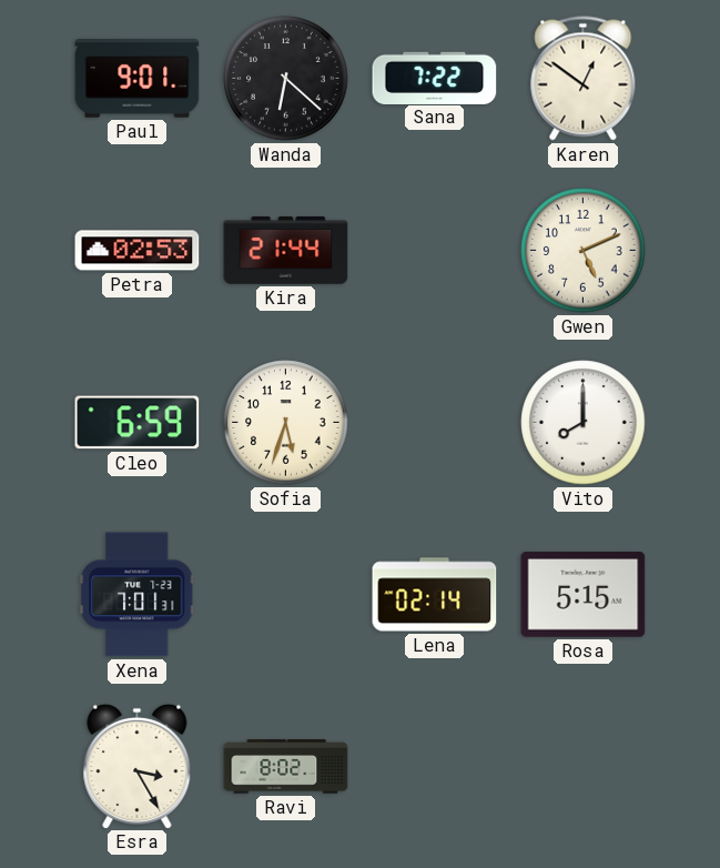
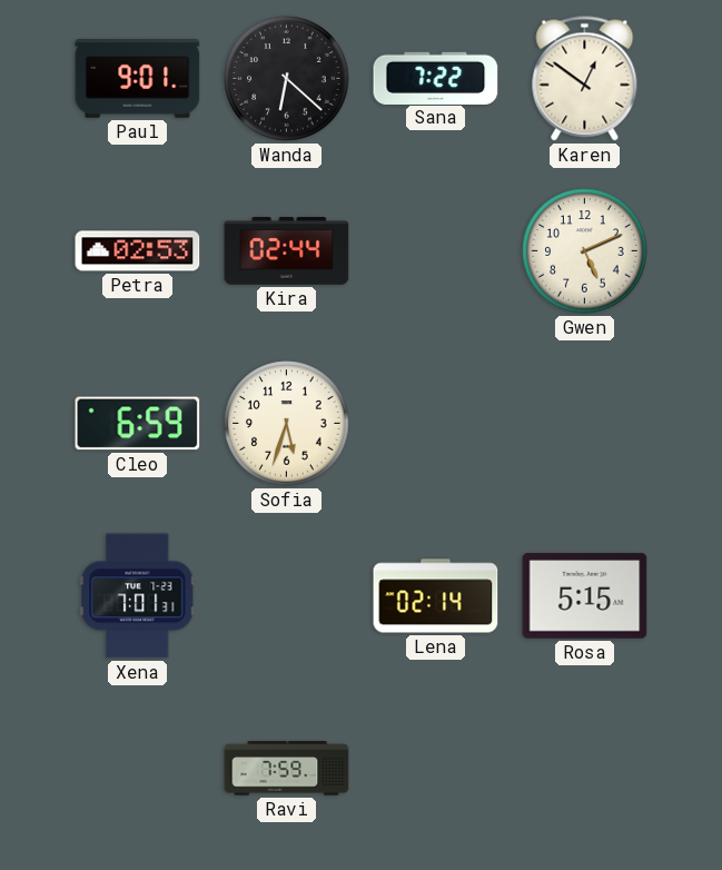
Kira: 21:44 -> 02:44
Vito: 8:00 -> none
Esra: 3:25 -> none
Ravi: 8:02 -> 7:59
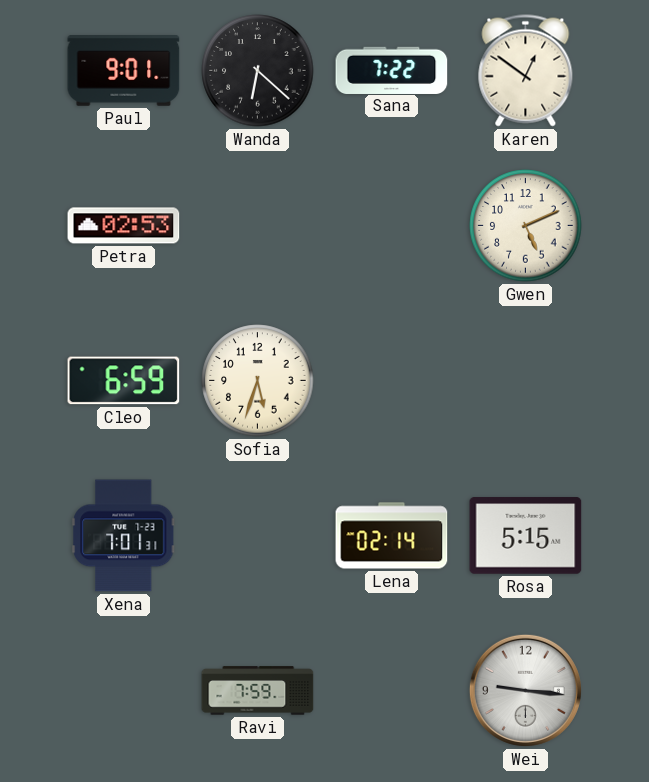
Kira: 02:44 -> none
Wei: none -> 9:16
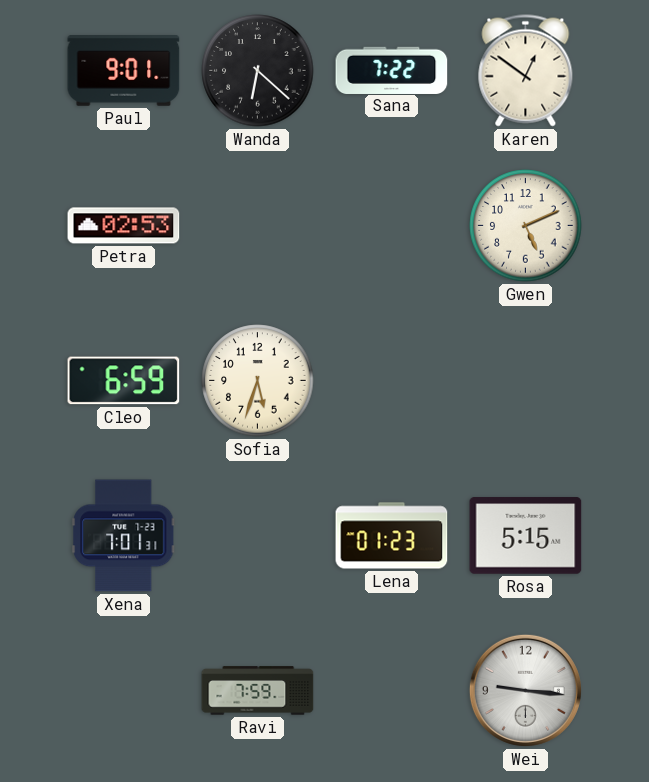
Lena: 02:14 -> 01:23
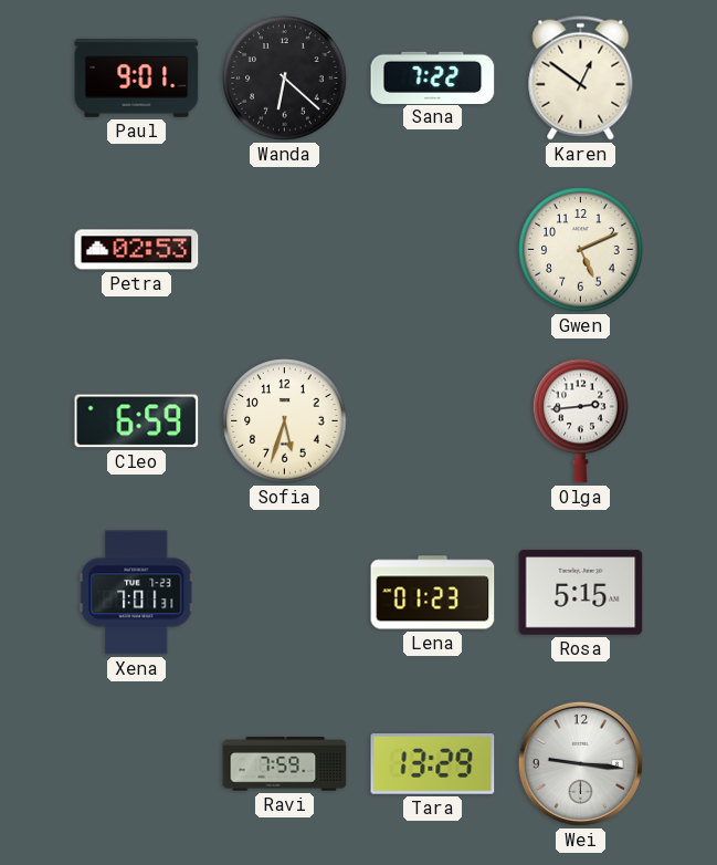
Olga: none -> 2:44
Tara: none -> 13:29
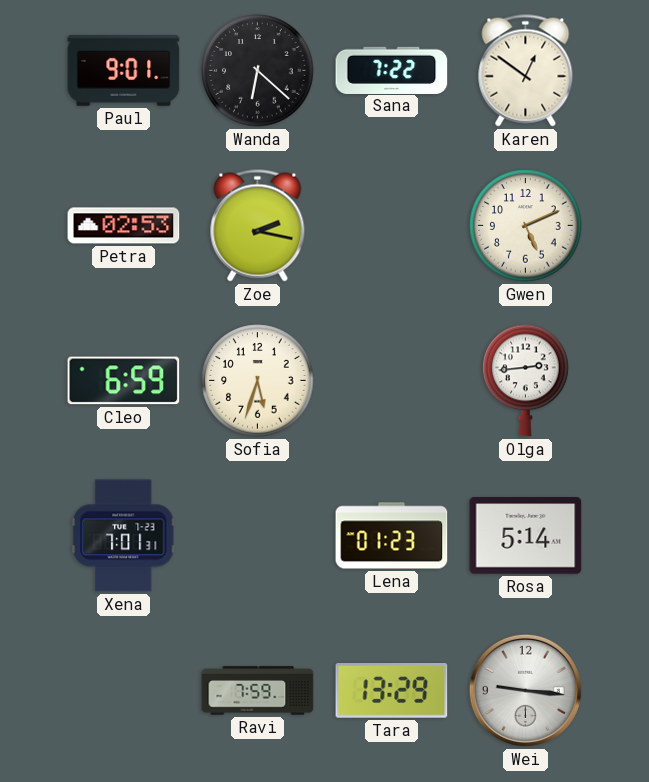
Zoe: none -> 2:17
Rosa: 5:15 -> 5:14
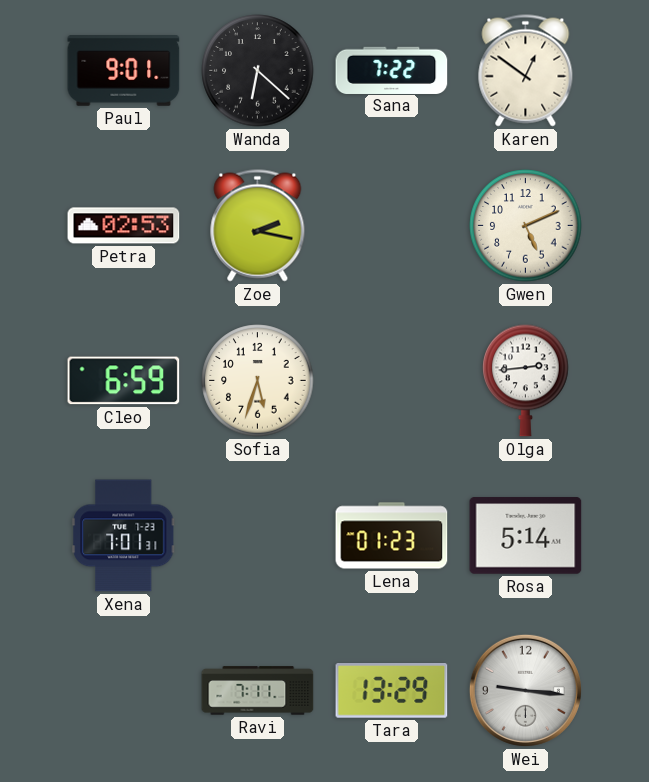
Ravi: 7:59 -> 7:11
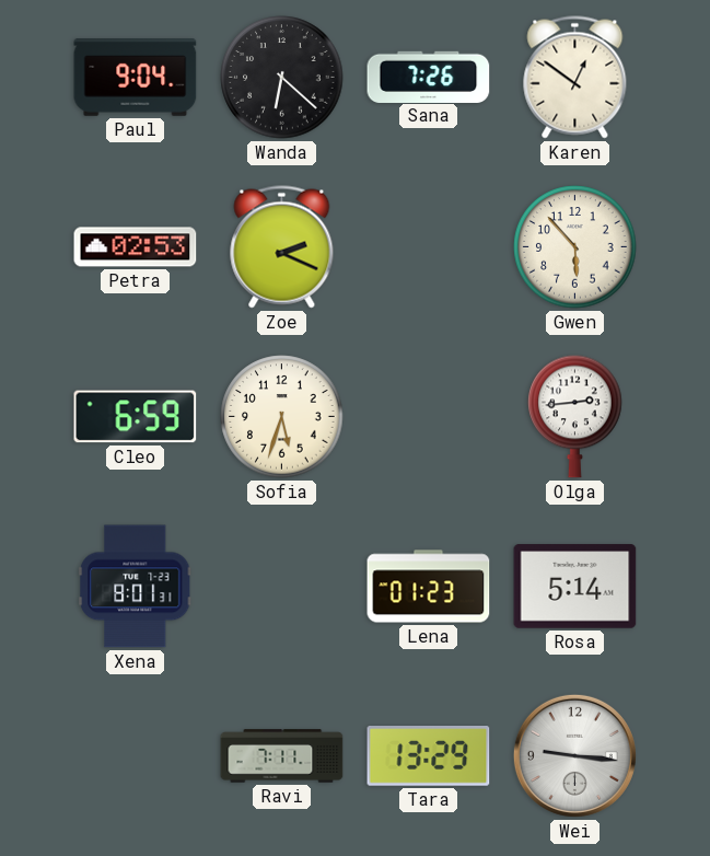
Paul: 9:01 -> 9:04
Sana: 7:22 -> 7:26
Zoe: 2:17 -> 2:19
Gwen: 5:11 -> 5:53
Xena: 7:01 -> 8:01
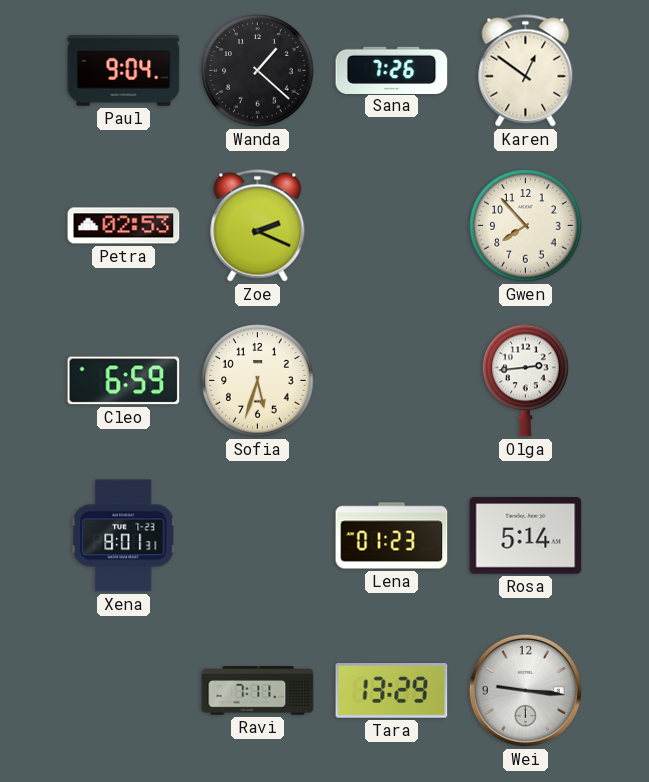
Wanda: 6:22 -> 1:22
Gwen: 5:53 -> 7:53
